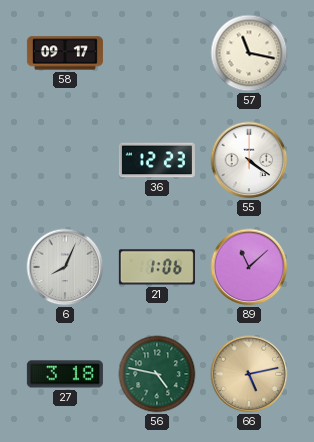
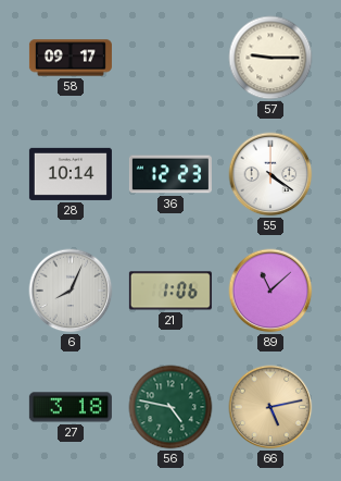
57: 11:17 -> 9:15
28: none -> 10:14
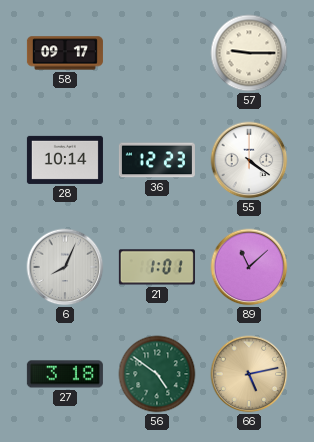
21: 1:06 -> 1:01
56: 4:47 -> 4:51
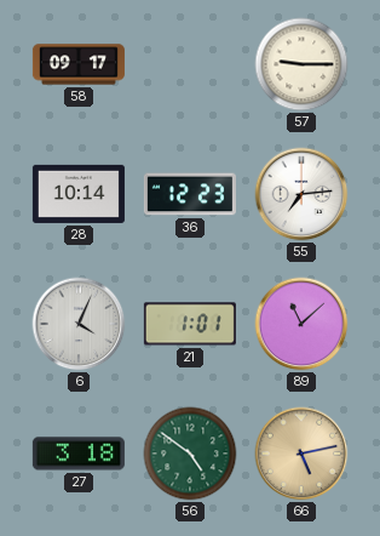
55: 4:21 -> 7:14
6: 8:04 -> 4:04
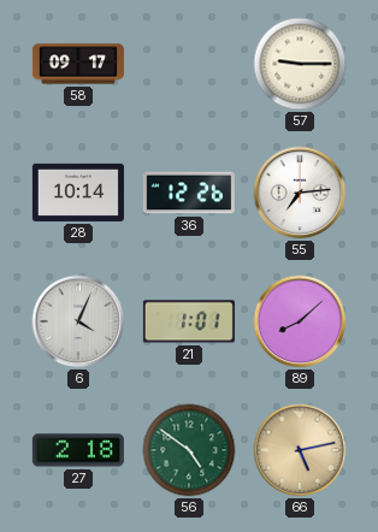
36: 12:23 -> 12:26
89: 11:08 -> 8:08
27: 3:18 -> 2:18
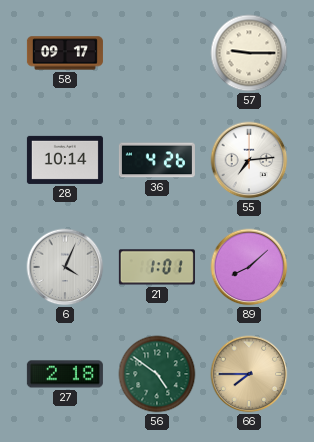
36: 12:26 -> 4:26
66: 5:13 -> 7:45
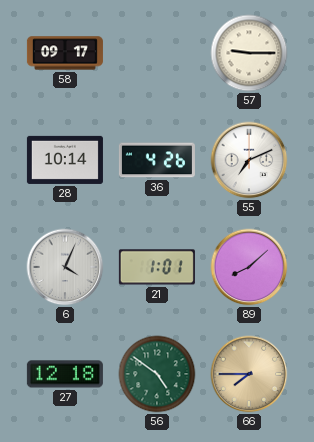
55: 7:14 -> 7:11
27: 2:18 -> 12:18
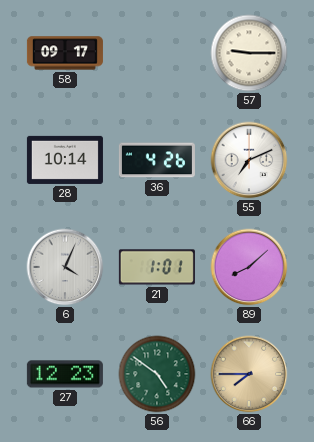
27: 12:18 -> 12:23
